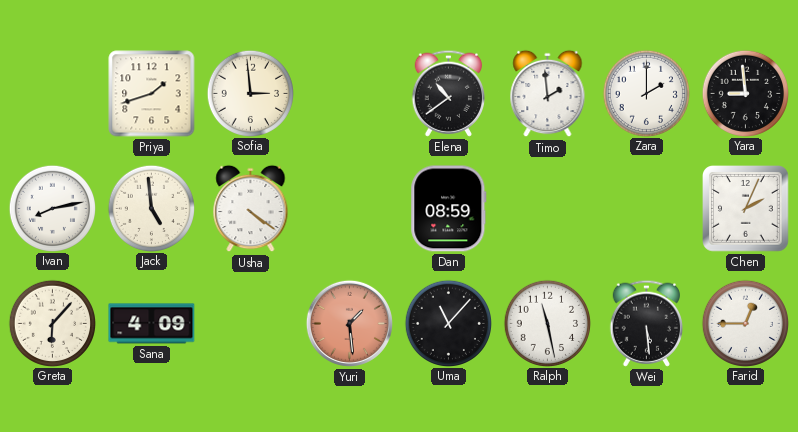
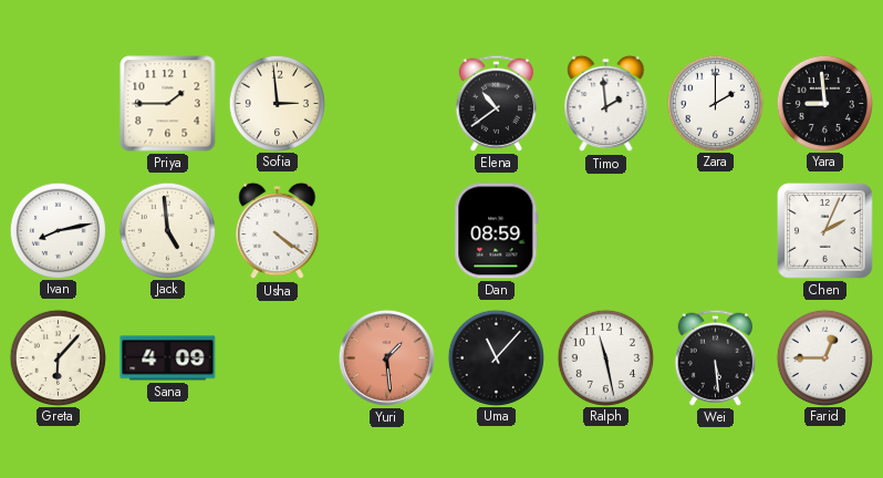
Priya: 1:42 -> 1:45
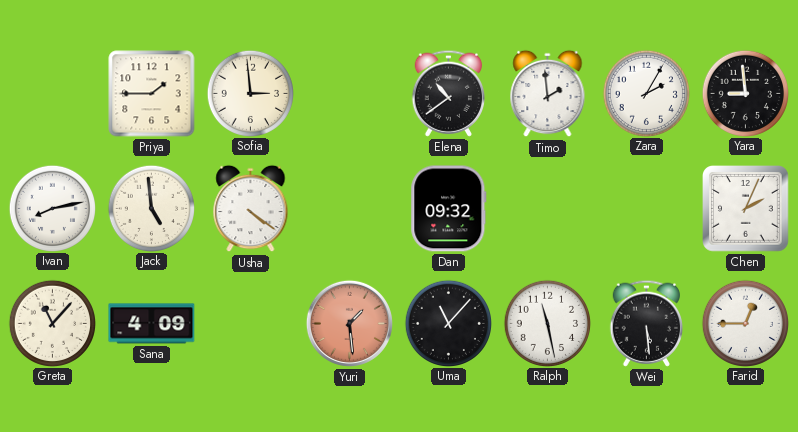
Zara: 2:00 -> 2:05
Dan: 08:59 -> 09:32
Greta: 6:07 -> 11:07
